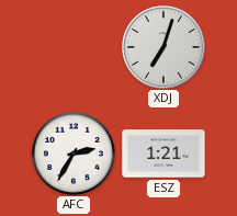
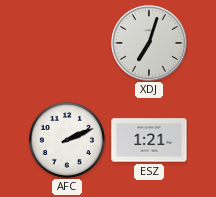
AFC: 2:35 -> 2:11
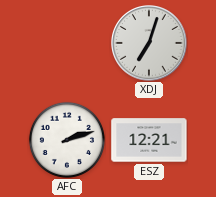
AFC: 2:11 -> 2:12
ESZ: 1:21 -> 12:21
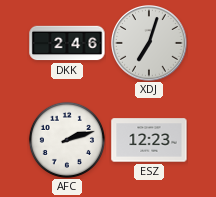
DKK: none -> 2:46
ESZ: 12:21 -> 12:23
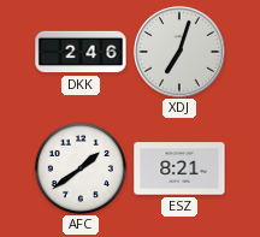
AFC: 2:12 -> 1:39
ESZ: 12:23 -> 8:21
